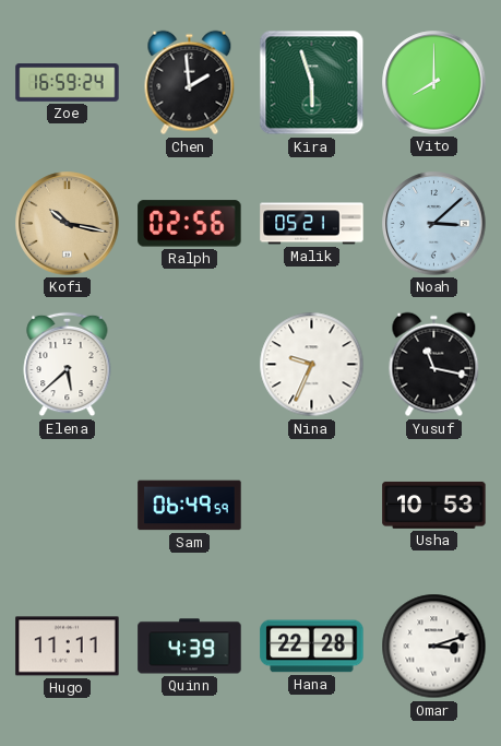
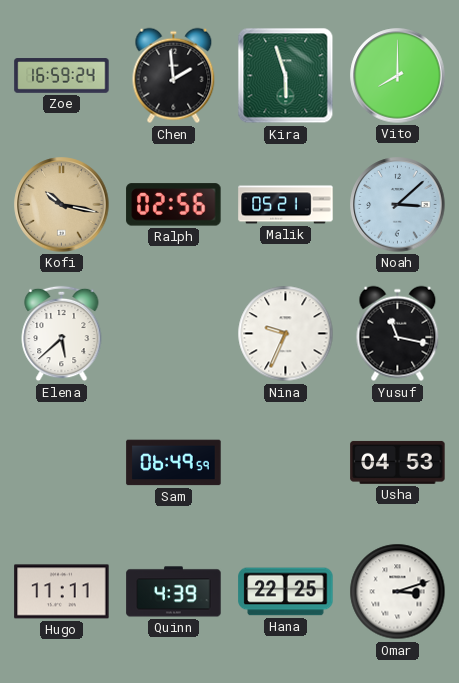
Usha: 10:53 -> 04:53
Hana: 22:28 -> 22:25
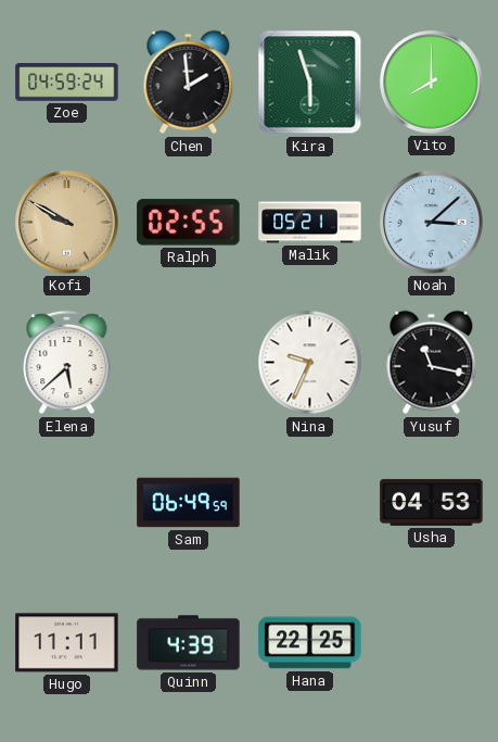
Zoe: 16:59 -> 04:59
Kofi: 10:17 -> 9:50
Ralph: 02:56 -> 02:55
Omar: 3:12 -> none
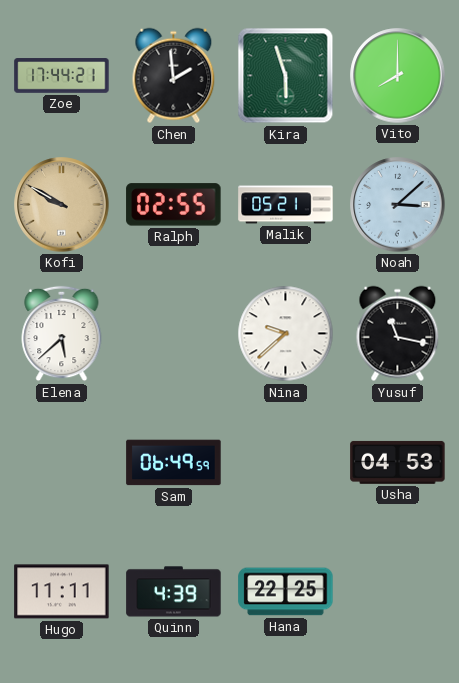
Zoe: 04:59 -> 17:44
Nina: 9:34 -> 9:38
